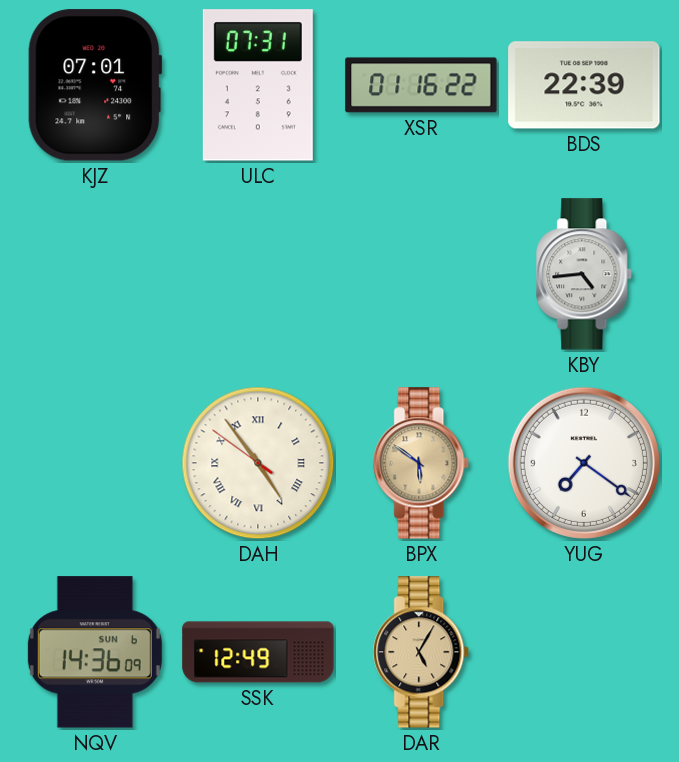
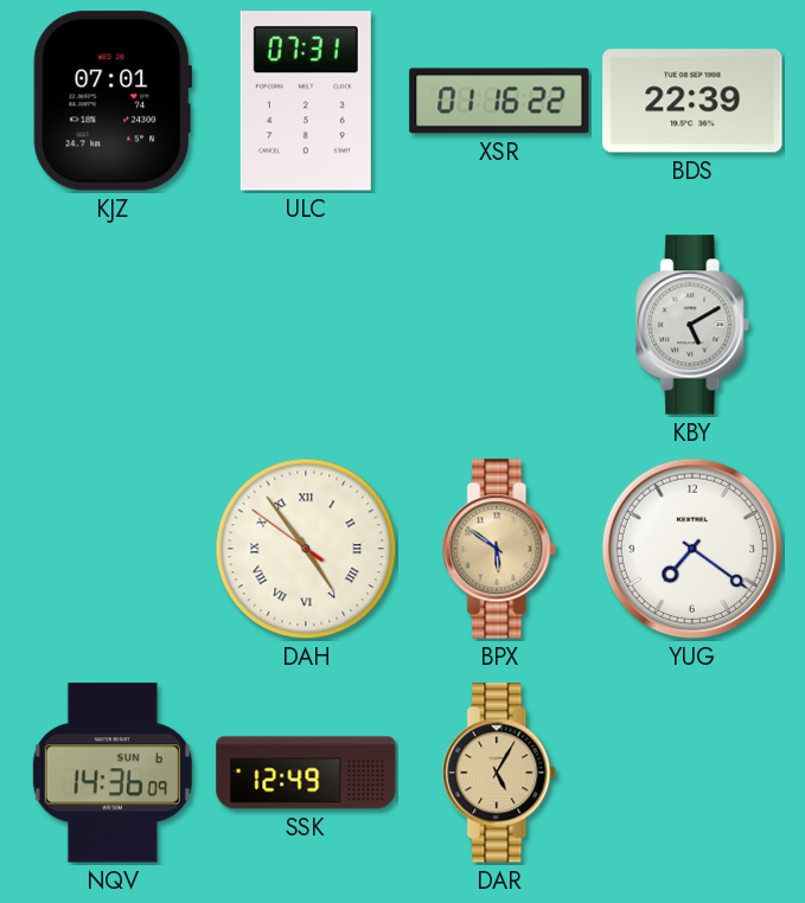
KBY: 4:44 -> 5:10
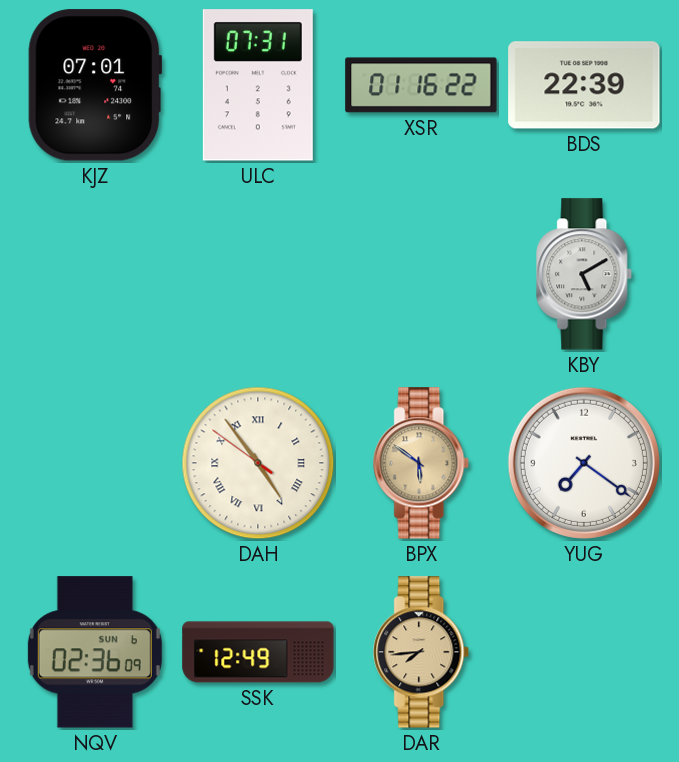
NQV: 14:36 -> 02:36
DAR: 5:05 -> 7:44
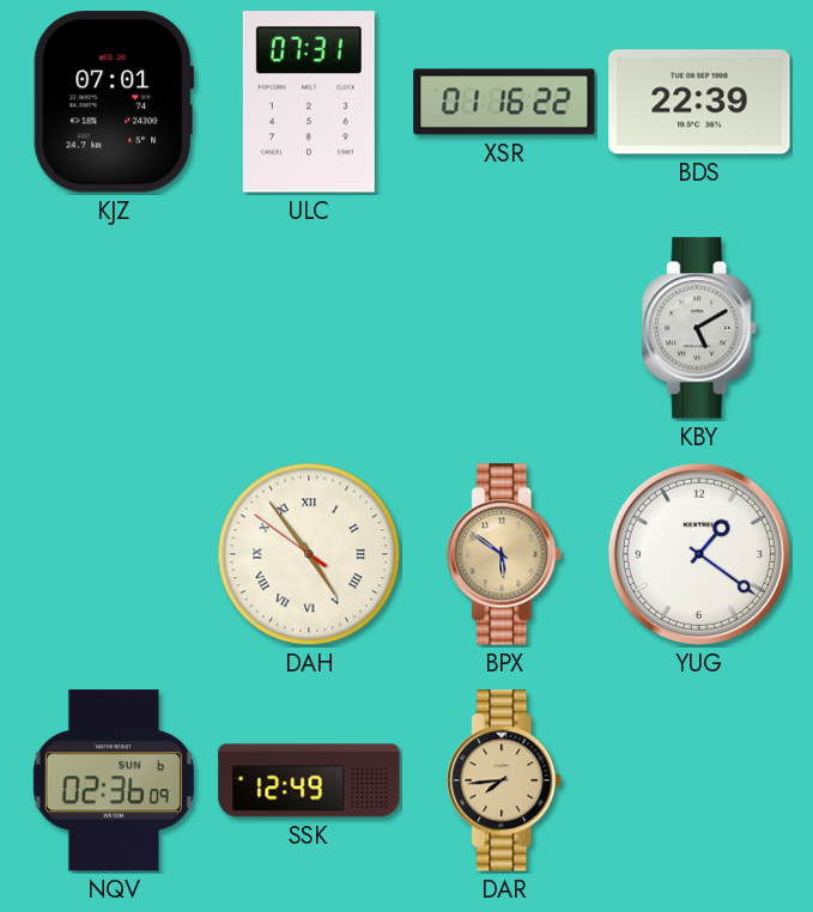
YUG: 7:21 -> 1:21
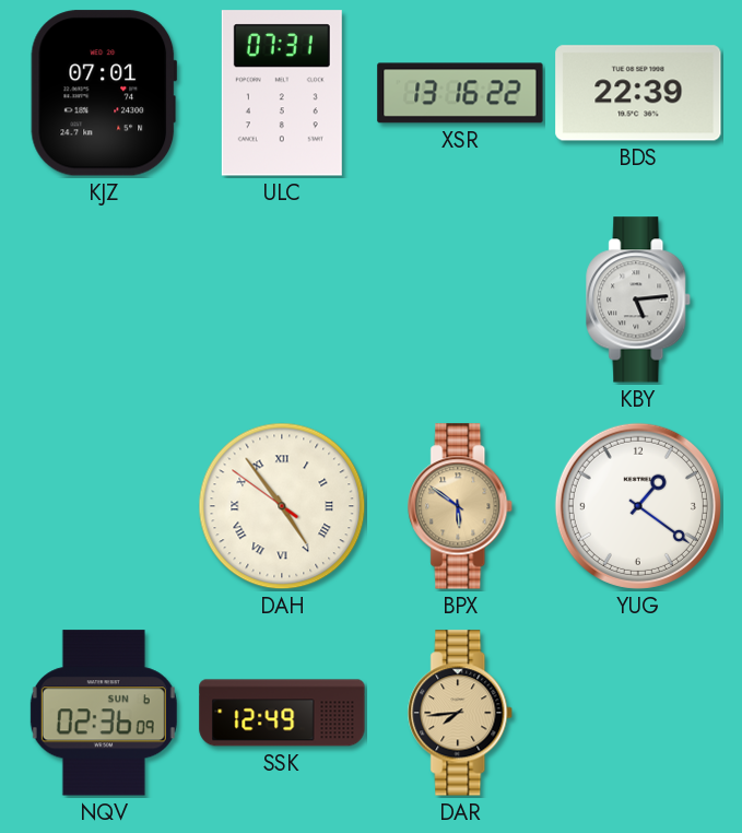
XSR: 01:16 -> 13:16
KBY: 5:10 -> 5:14
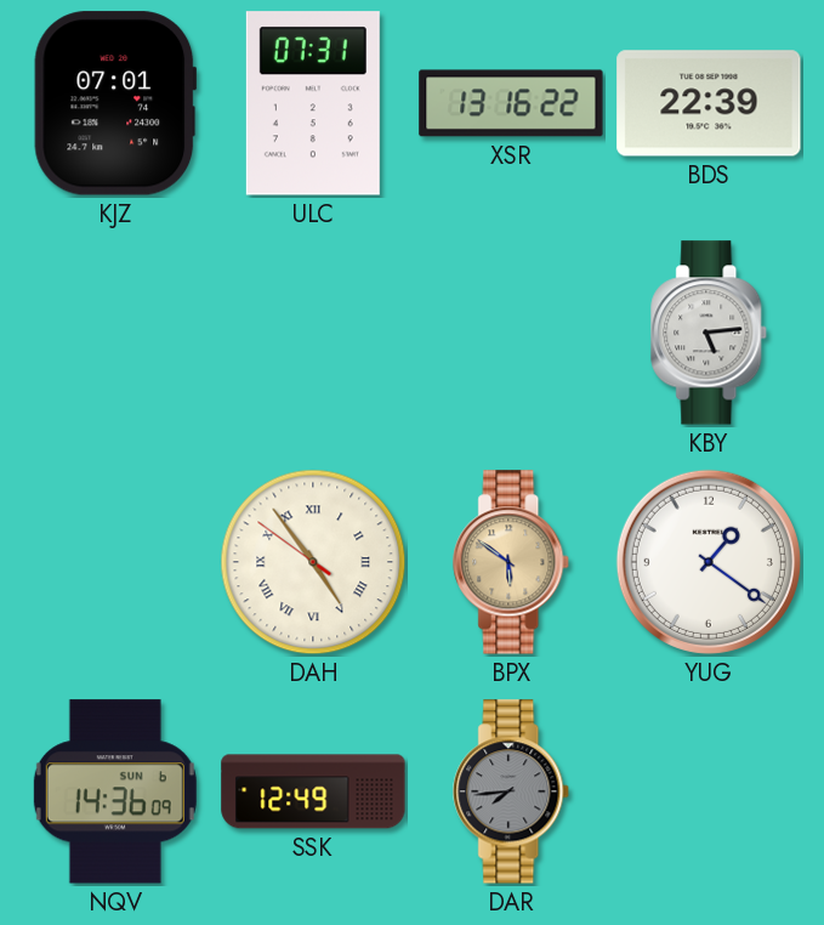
NQV: 02:36 -> 14:36
DAR dial: champagne -> grey
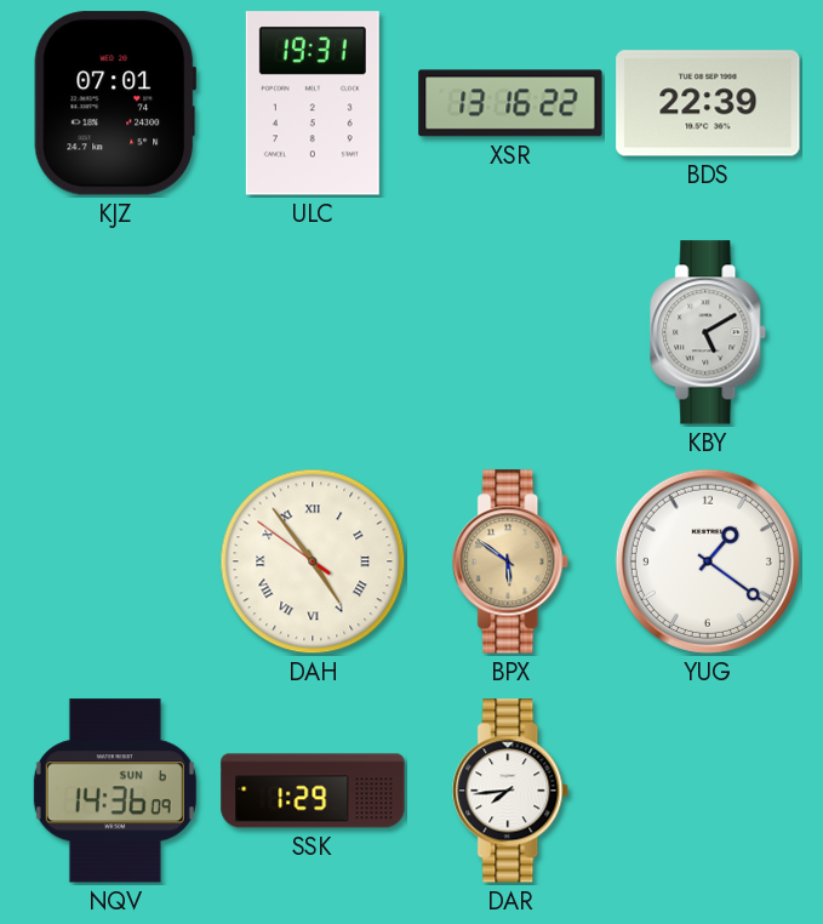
ULC: 07:31 -> 19:31
KBY: 5:14 -> 5:10
SSK: 12:49 -> 1:29
DAR dial: grey -> white
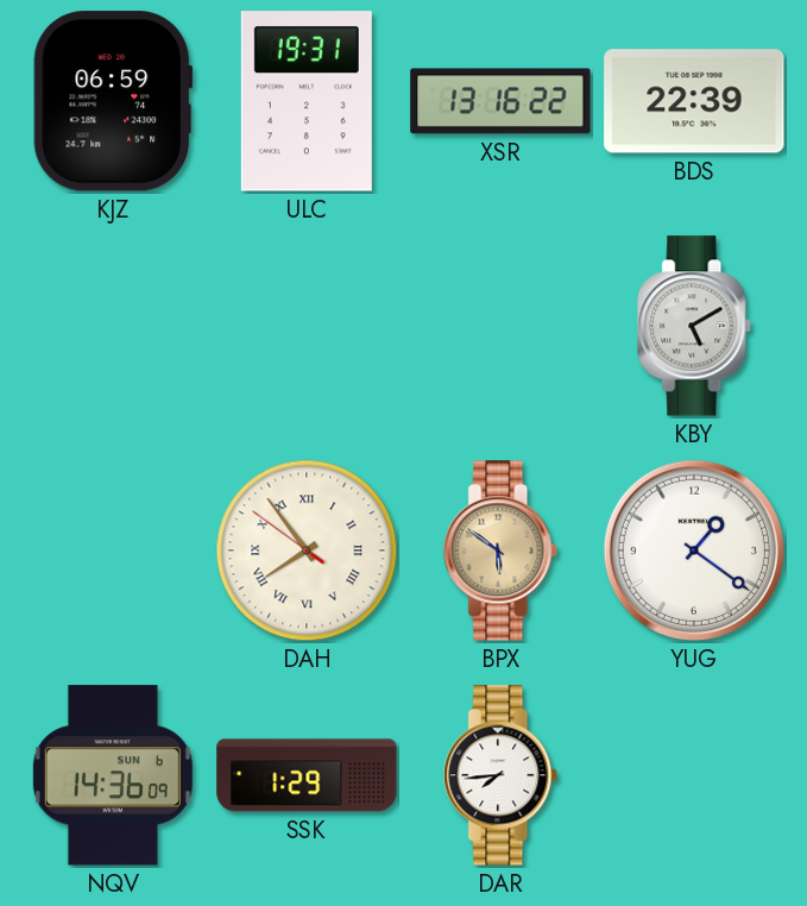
KJZ: 07:01 -> 06:59
DAH: 4:53 -> 7:53
